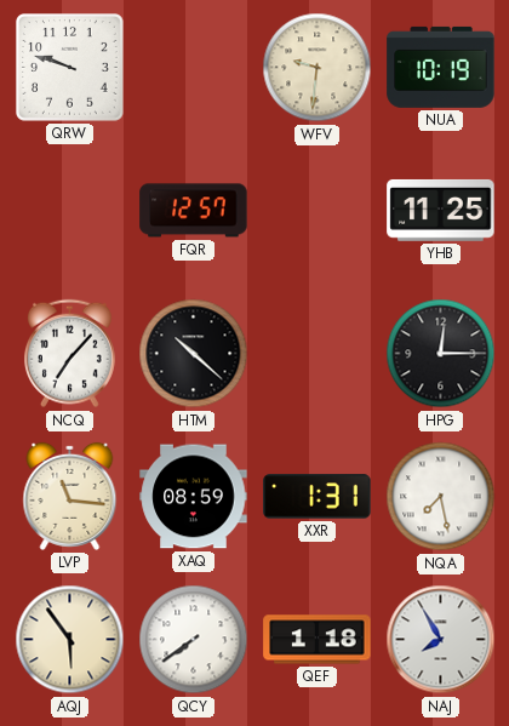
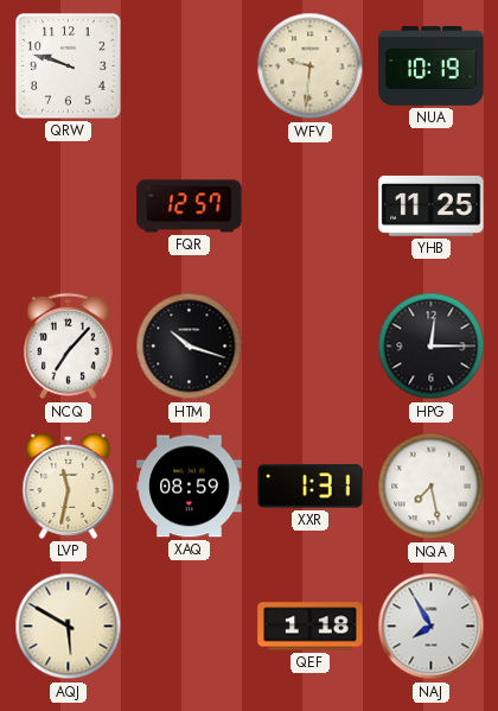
HTM: 10:22 -> 10:18
LVP: 11:16 -> 11:32
AQJ: 5:54 -> 5:50
QCY: 7:39 -> none
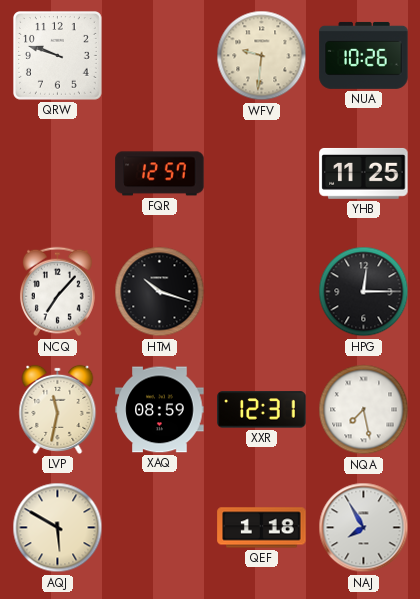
NUA: 10:19 -> 10:26
XXR: 1:31 -> 12:31
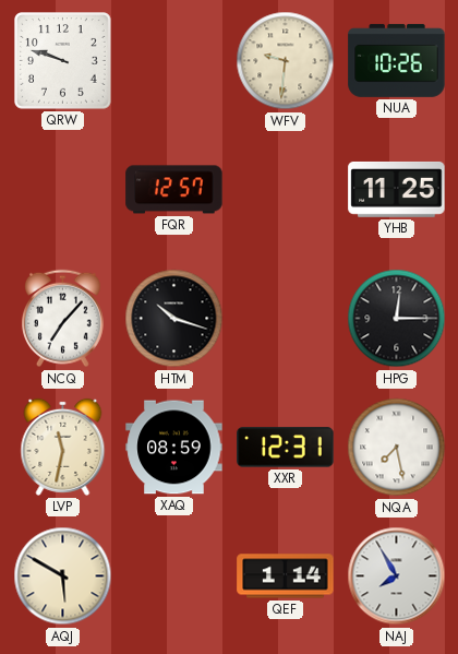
QEF: 1:18 -> 1:14
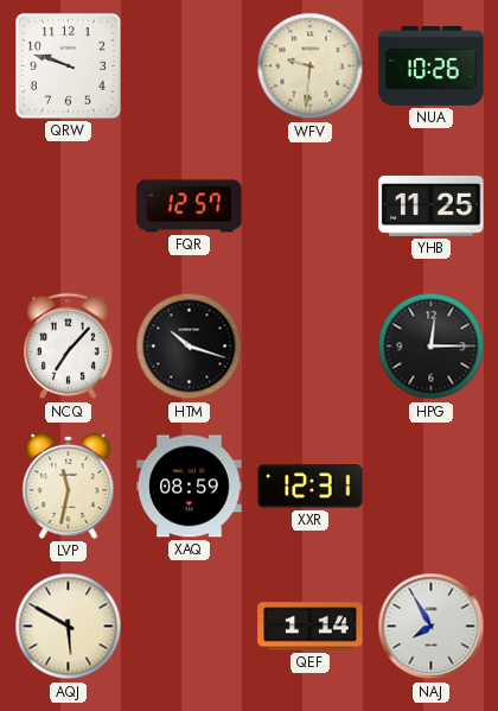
NQA: 7:28 -> none
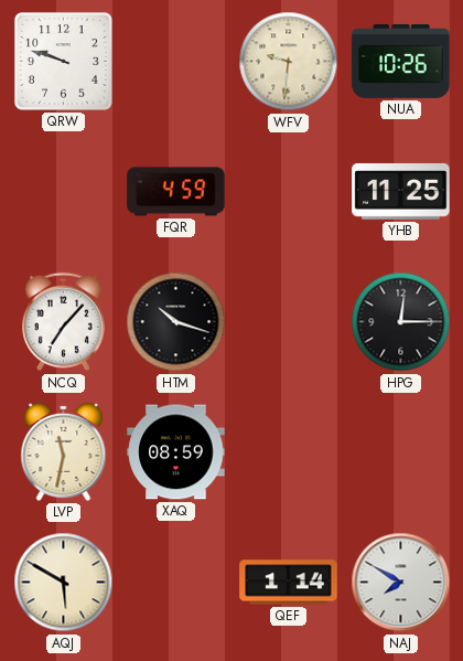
FQR: 12:57 -> 4:59
XXR: 12:31 -> none
NAJ: 7:55 -> 7:50
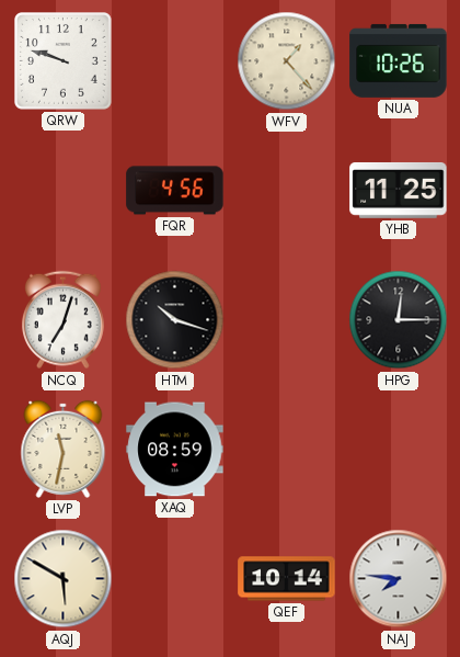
WFV: 9:31 -> 1:23
FQR: 4:59 -> 4:56
NCQ: 7:07 -> 7:03
QEF: 1:14 -> 10:14
NAJ: 7:50 -> 7:46
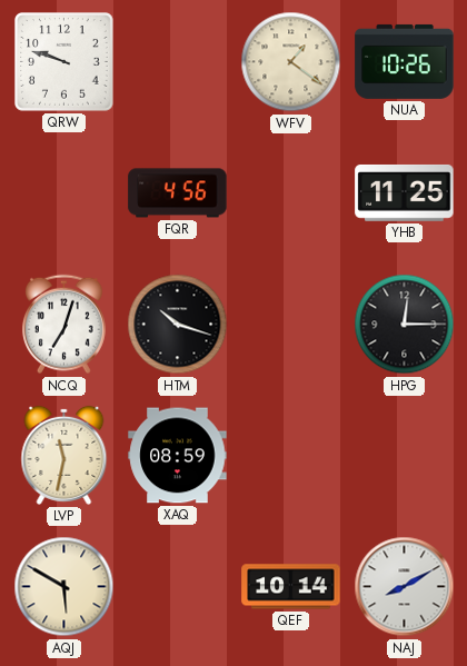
WFV: 1:23 -> 1:21
NAJ: 7:46 -> 8:10
